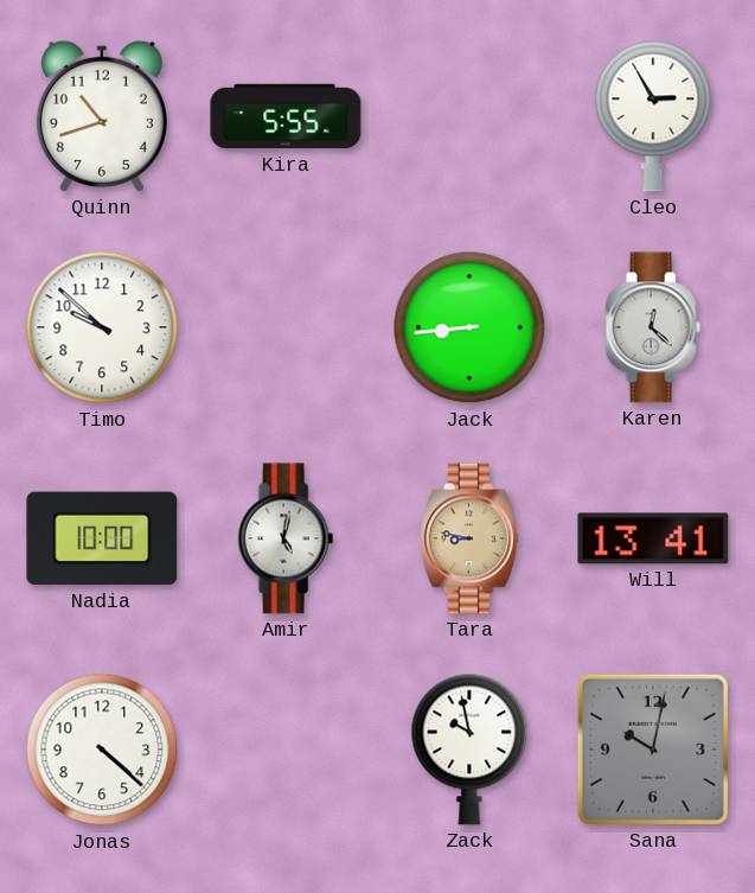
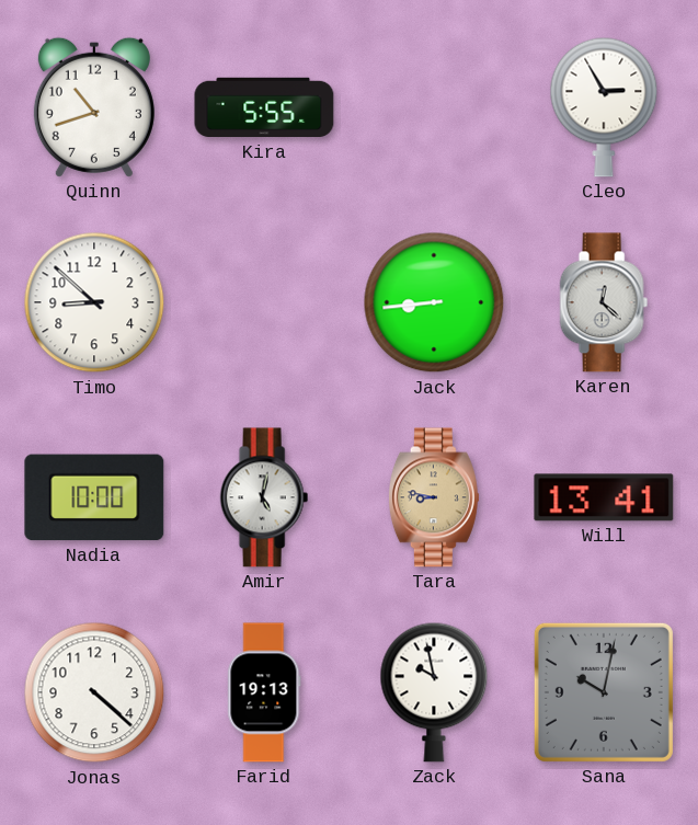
Timo: 9:52 -> 8:52
Farid: none -> 19:13
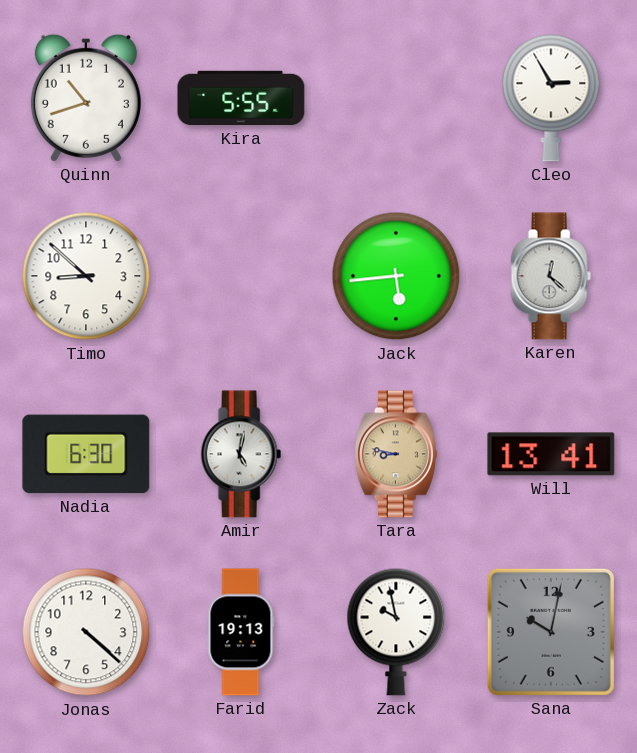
Jack: 8:44 -> 5:44
Nadia: 10:00 -> 6:30
